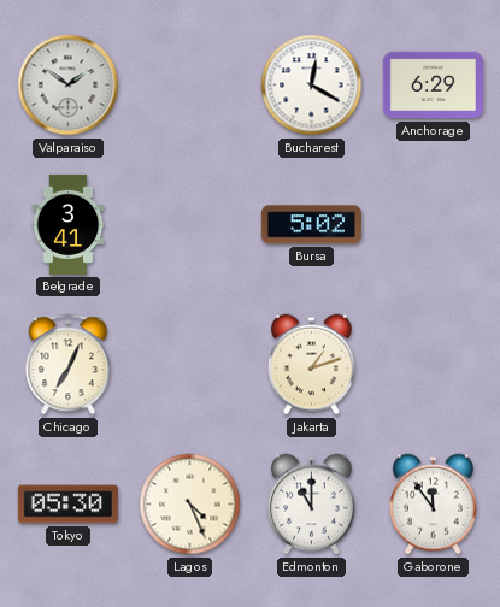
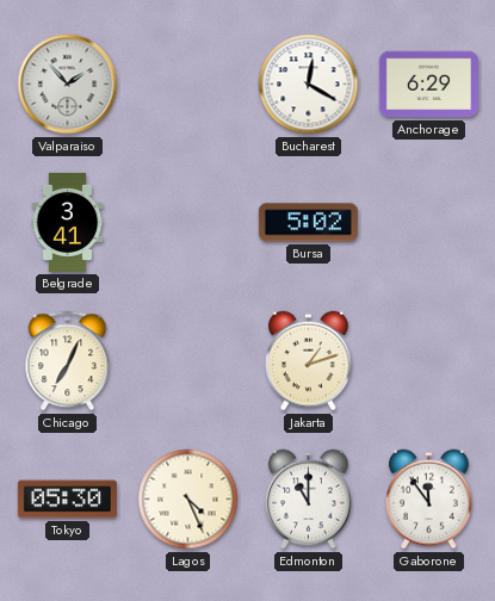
Valparaiso: 1:51 -> 1:53
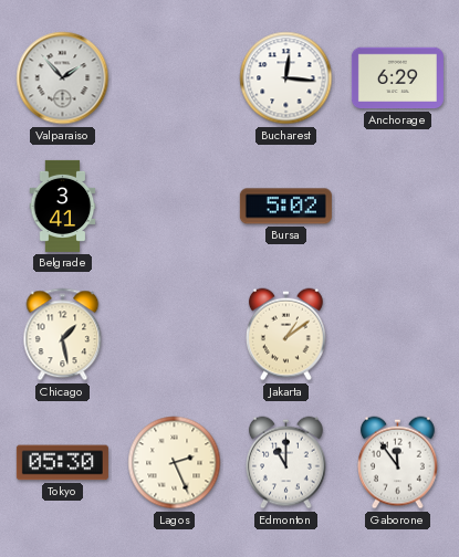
Bucharest: 12:20 -> 12:16
Chicago: 7:04 -> 1:28
Jakarta: 1:12 -> 1:09
Lagos: 4:26 -> 2:26
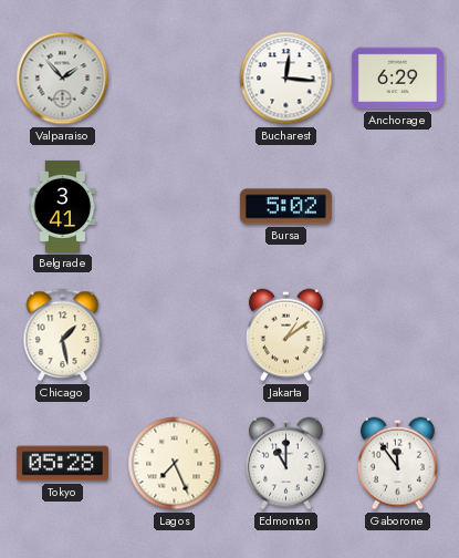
Tokyo: 05:30 -> 05:28
Lagos: 2:26 -> 7:26
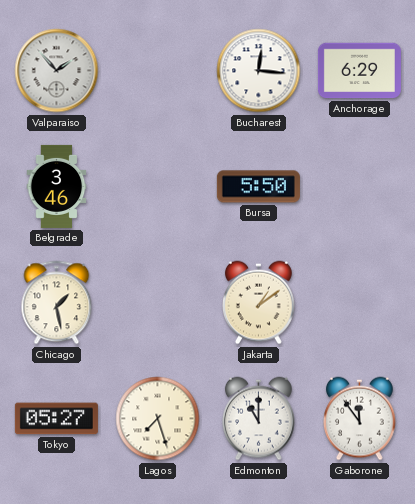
Belgrade: 3:41 -> 3:46
Bursa: 5:02 -> 5:50
Tokyo: 05:28 -> 05:27
Lagos: 7:26 -> 7:27
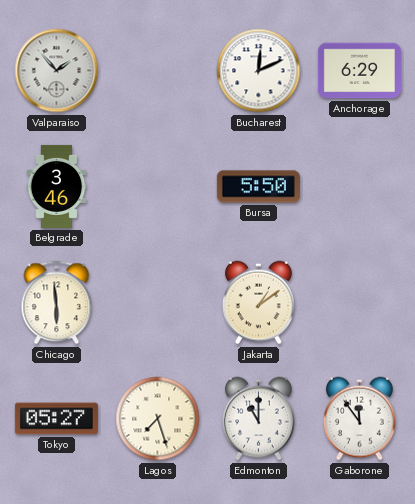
Bucharest: 12:16 -> 12:11
Chicago: 1:28 -> 5:59
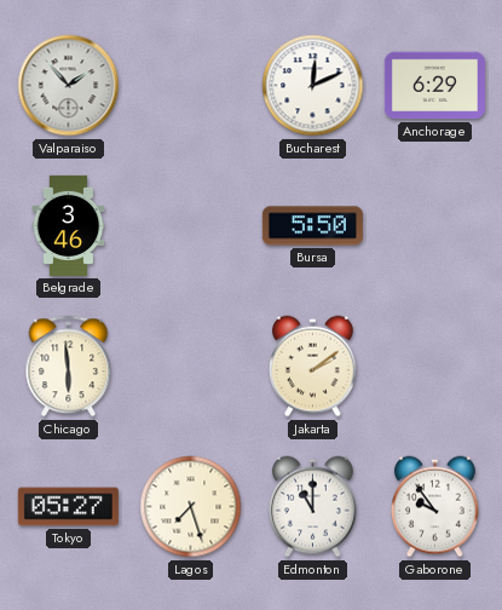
Jakarta: 1:09 -> 2:09
Gaborone: 11:54 -> 9:54
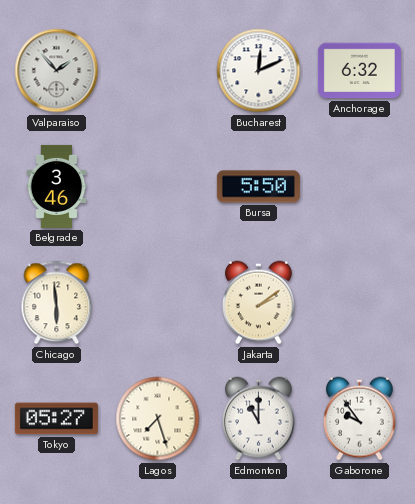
Anchorage: 6:29 -> 6:32
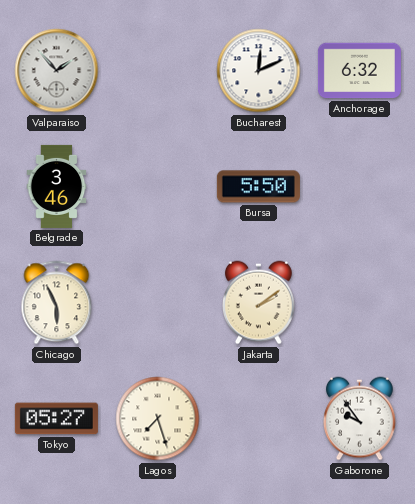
Chicago: 5:59 -> 5:56
Edmonton: 11:00 -> none
